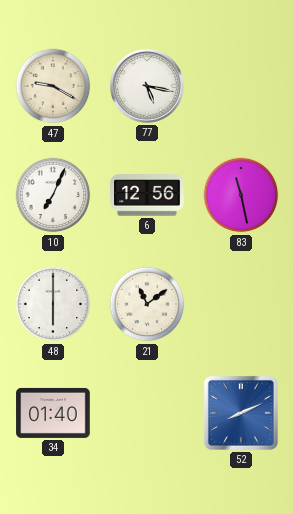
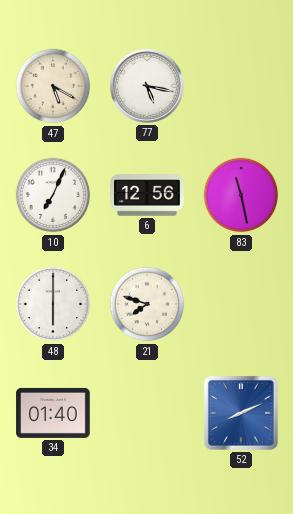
47: 9:20 -> 5:20
21: 11:09 -> 7:48
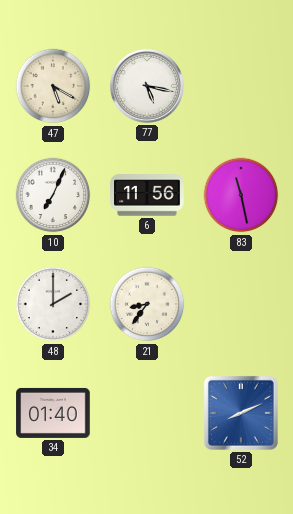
6: 12:56 -> 11:56
48: 6:00 -> 2:00
21: 7:48 -> 8:36
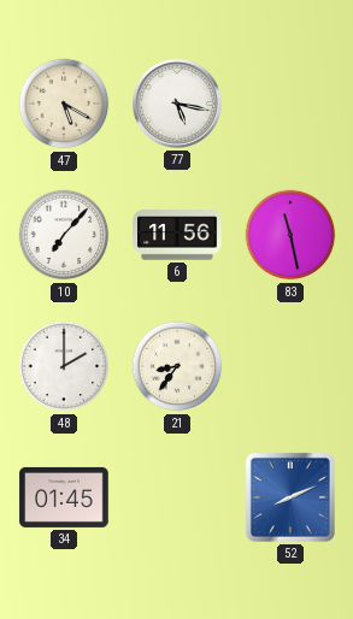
10: 7:04 -> 7:07
34: 01:40 -> 01:45
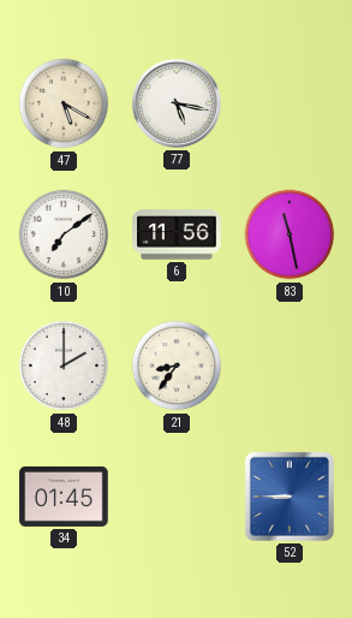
10: 7:07 -> 7:09
52: 8:11 -> 8:45
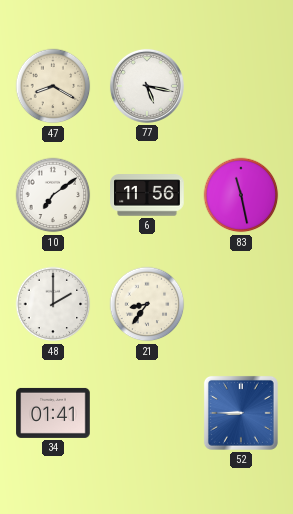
47: 5:20 -> 8:20
34: 01:45 -> 01:41
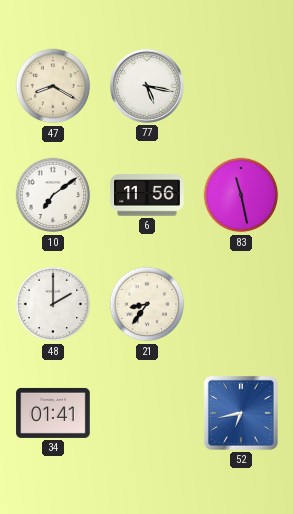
52: 8:45 -> 6:43
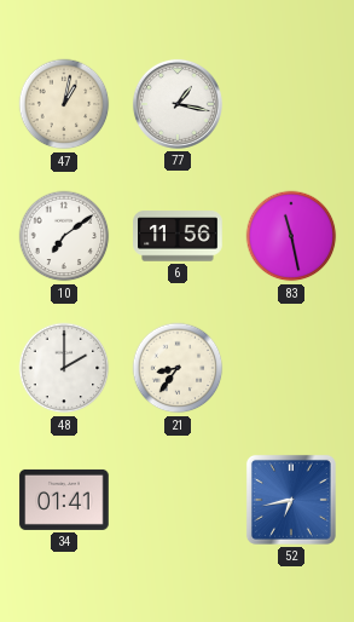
47: 8:20 -> 1:02
77: 5:17 -> 1:17
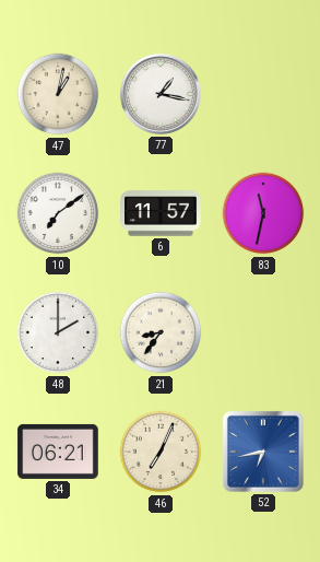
6: 11:56 -> 11:57
83: 11:28 -> 11:32
34: 01:41 -> 06:21
46: none -> 7:04
